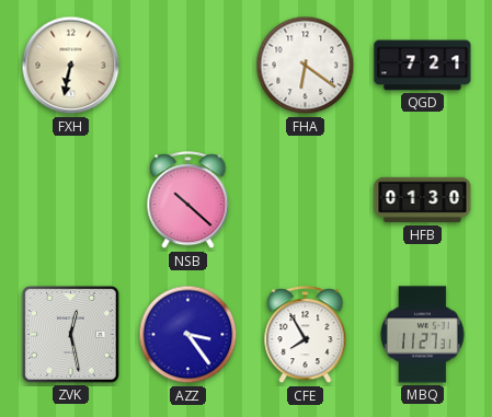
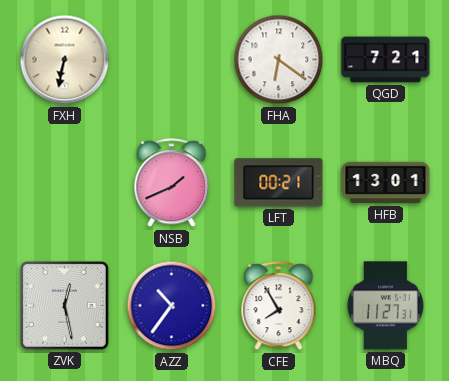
NSB: 10:22 -> 1:41
LFT: none -> 00:21
HFB: 01:30 -> 13:01
AZZ: 3:24 -> 10:36
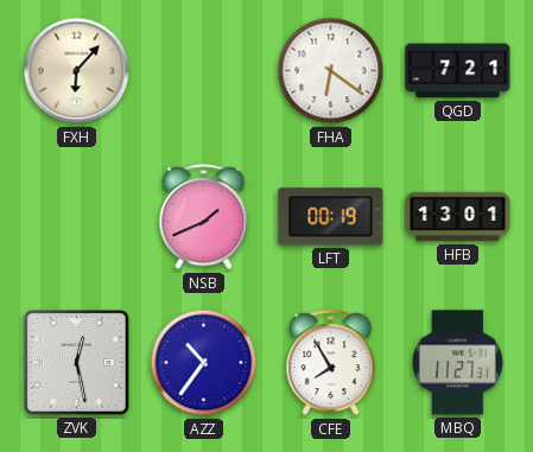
FXH: 6:32 -> 6:07
LFT: 00:21 -> 00:19
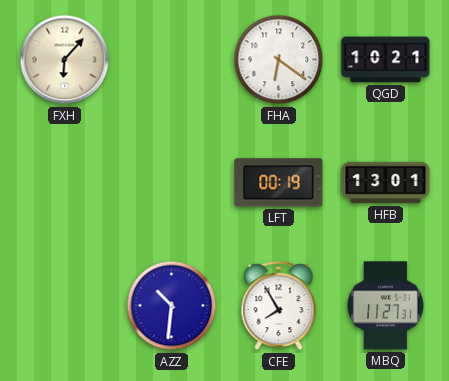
QGD: 7:21 -> 10:21
NSB: 1:41 -> none
ZVK: 12:28 -> none
AZZ: 10:36 -> 10:31
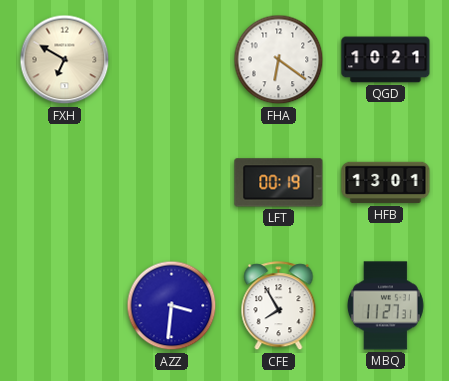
FXH: 6:07 -> 6:50
AZZ: 10:31 -> 3:31
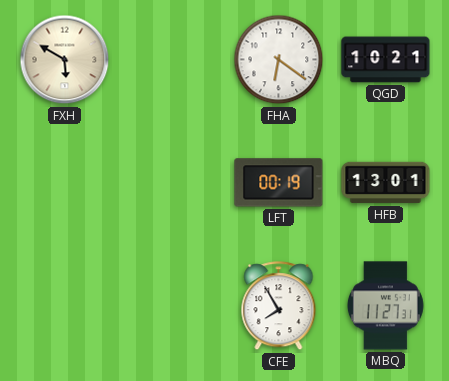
FXH: 6:50 -> 5:50
AZZ: 3:31 -> none
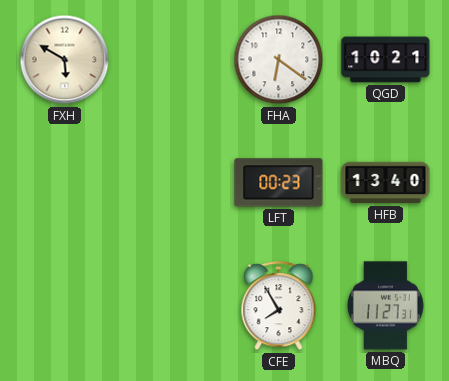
LFT: 00:19 -> 00:23
HFB: 13:01 -> 13:40
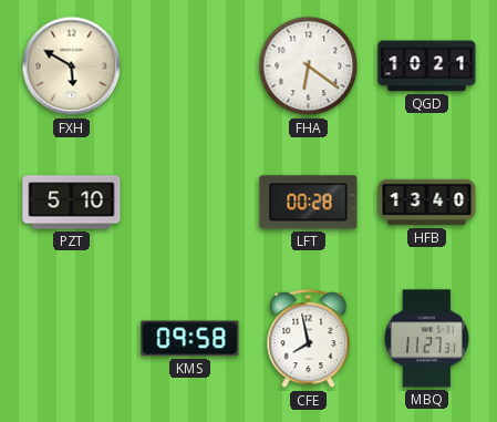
PZT: none -> 5:10
LFT: 00:23 -> 00:28
KMS: none -> 09:58
CFE: 7:55 -> 7:58
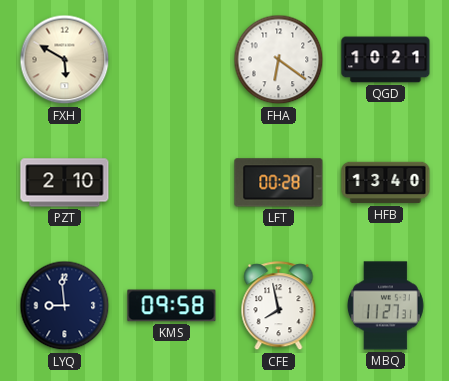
PZT: 5:10 -> 2:10
LYQ: none -> 8:59
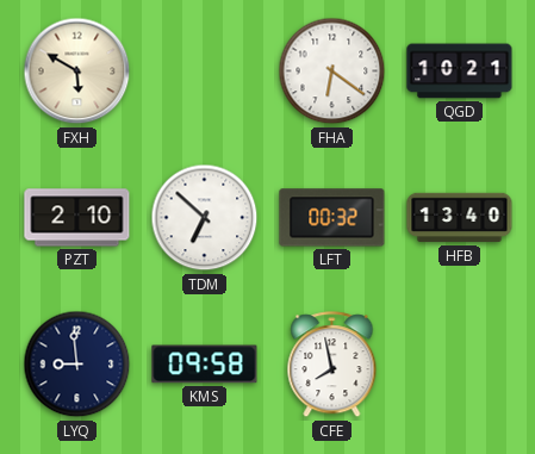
TDM: none -> 6:52
LFT: 00:28 -> 00:32
MBQ: 11:27 -> none
